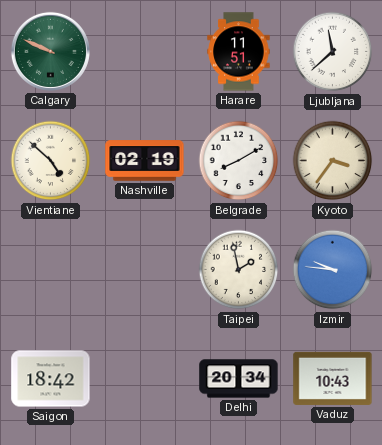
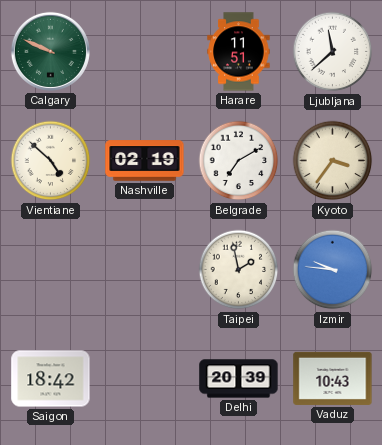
Belgrade: 8:10 -> 7:10
Delhi: 20:34 -> 20:39
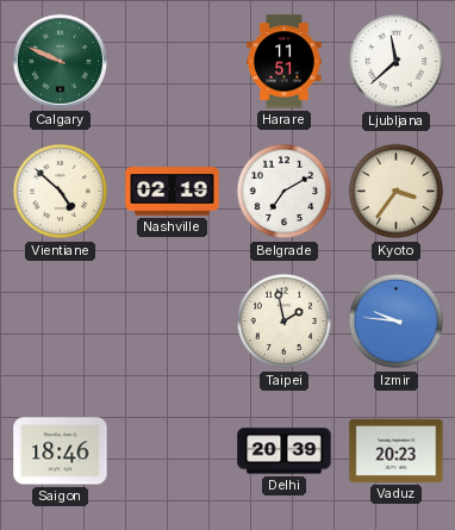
Saigon: 18:42 -> 18:46
Vaduz: 10:43 -> 20:23
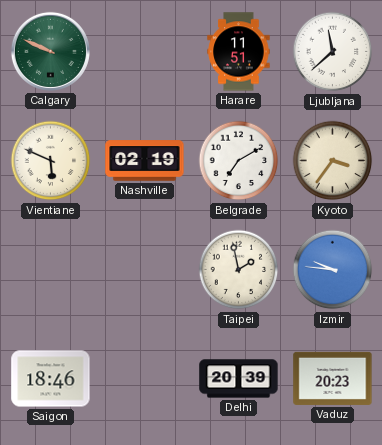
Vientiane: 4:52 -> 5:49
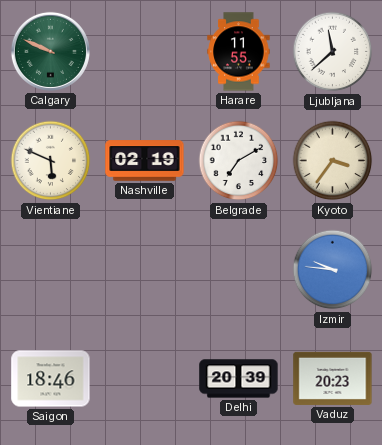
Harare: 11:51 -> 11:55
Taipei: 1:58 -> none
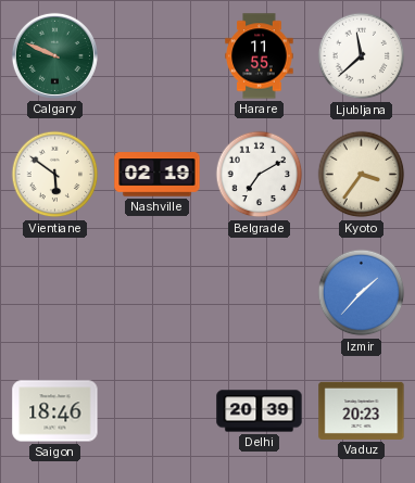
Vientiane: 5:49 -> 5:51
Izmir: 9:46 -> 1:37
